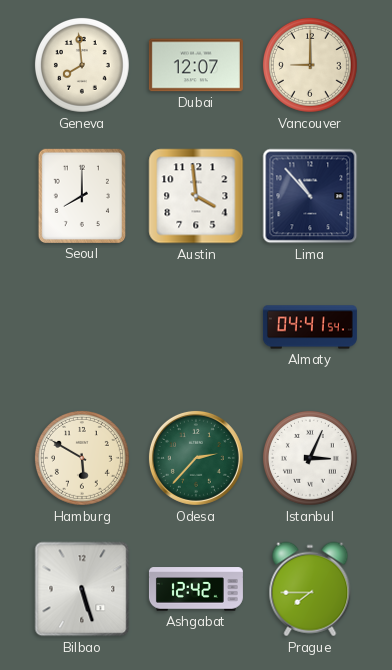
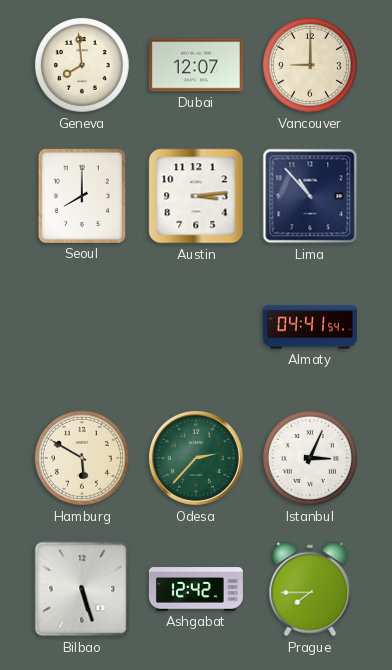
Austin: 3:59 -> 3:14
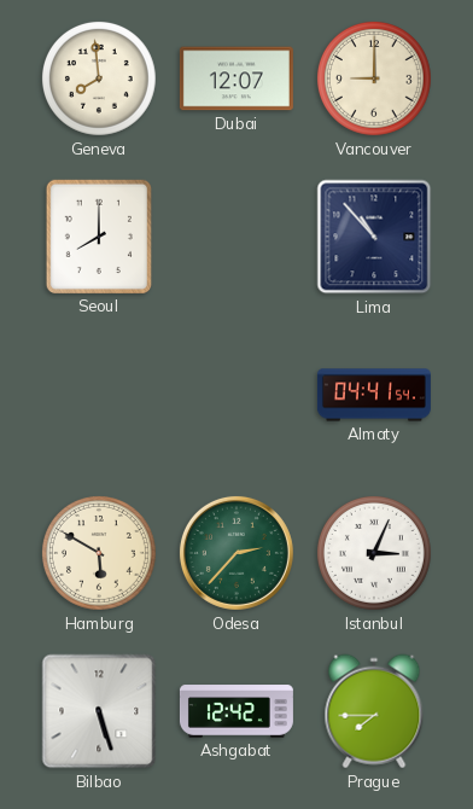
Austin: 3:14 -> none
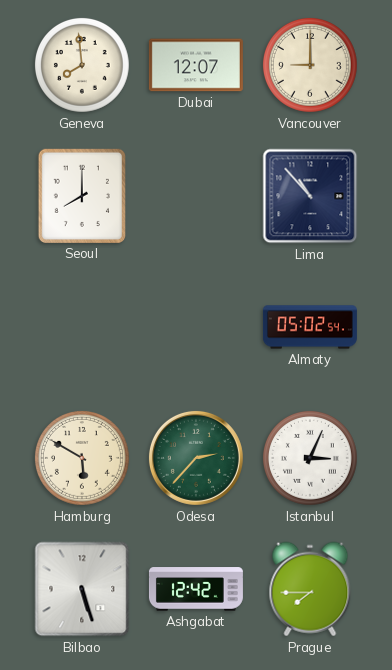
Almaty: 04:41 -> 05:02
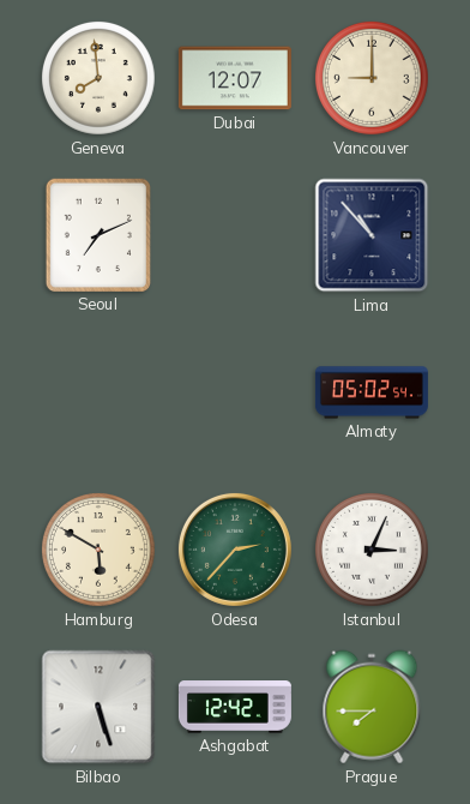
Seoul: 8:00 -> 7:11
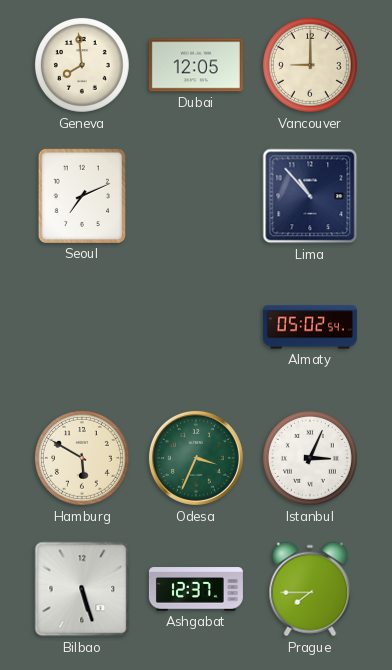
Dubai: 12:07 -> 12:05
Odesa: 2:37 -> 3:34
Ashgabat: 12:42 -> 12:37
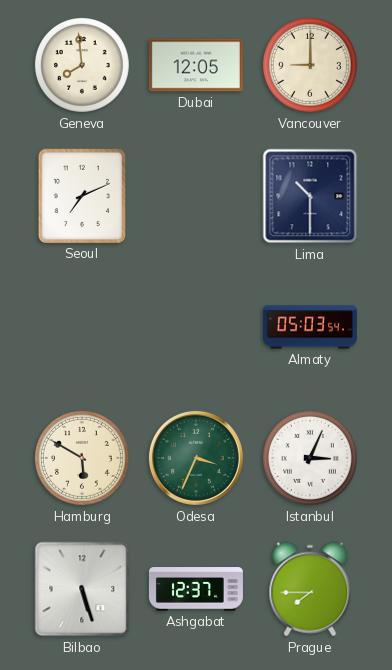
Lima: 10:53 -> 10:30
Almaty: 05:02 -> 05:03
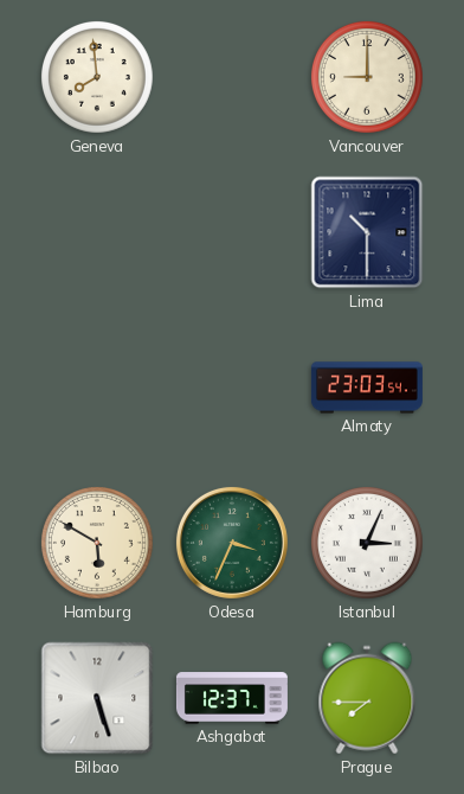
Dubai: 12:05 -> none
Seoul: 7:11 -> none
Almaty: 05:03 -> 23:03
